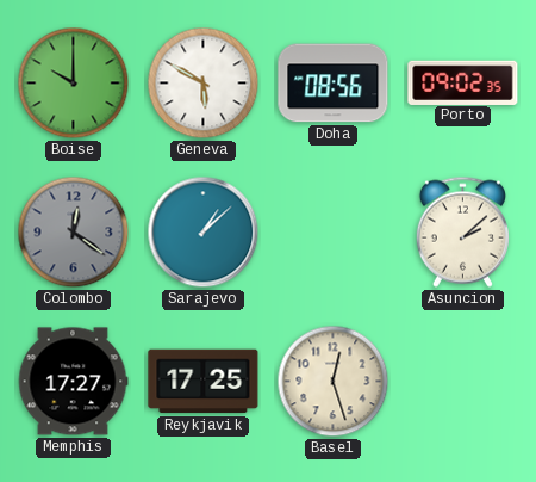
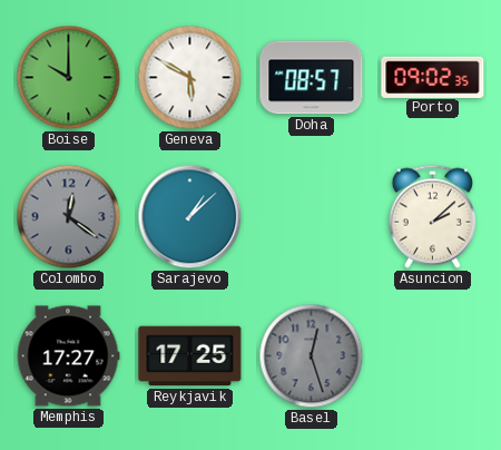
Doha: 08:56 -> 08:57
Basel dial: cream -> grey
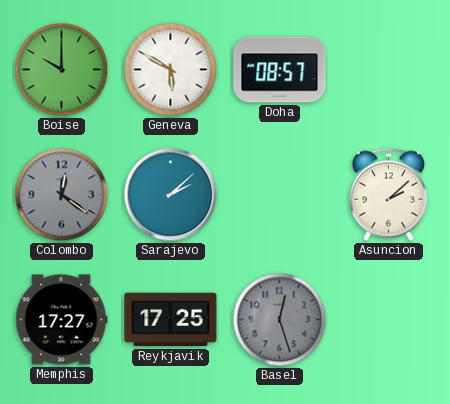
Porto: 09:02 -> none
Sarajevo: 1:08 -> 2:08
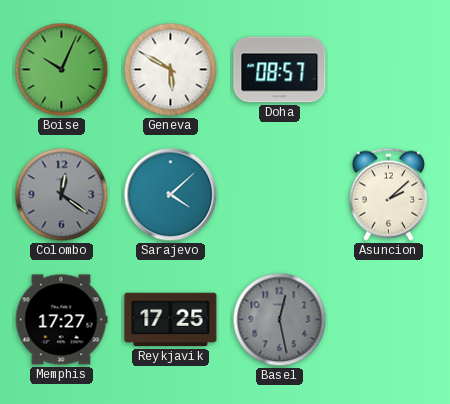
Boise: 10:00 -> 10:04
Sarajevo: 2:08 -> 4:08
Basel: 12:27 -> 12:28
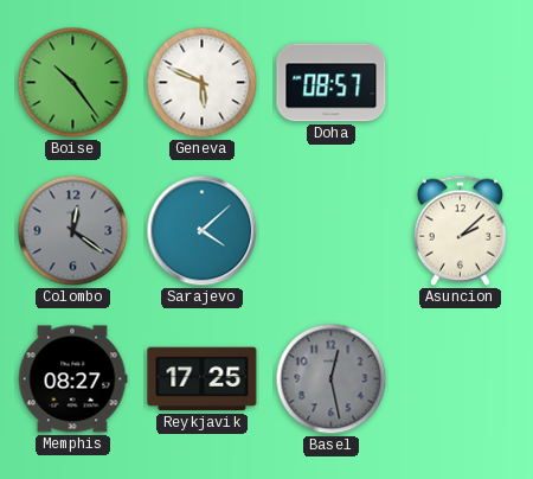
Boise: 10:04 -> 10:24
Geneva: 5:50 -> 5:49
Memphis: 17:27 -> 08:27
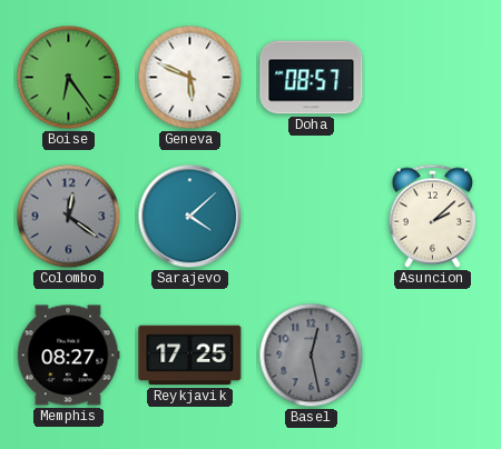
Boise: 10:24 -> 6:24
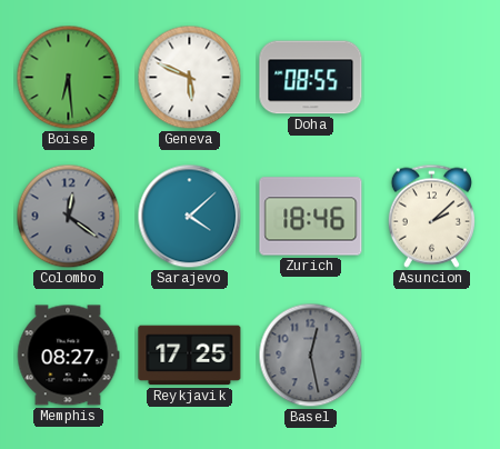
Boise: 6:24 -> 6:29
Doha: 08:57 -> 08:55
Zurich: none -> 18:46
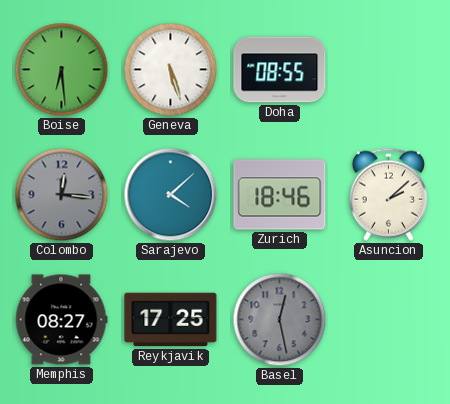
Geneva: 5:49 -> 5:27
Colombo: 12:21 -> 12:16
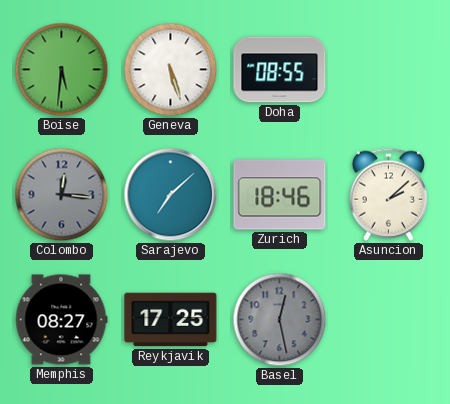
Boise: 6:29 -> 5:31
Sarajevo: 4:08 -> 7:08
